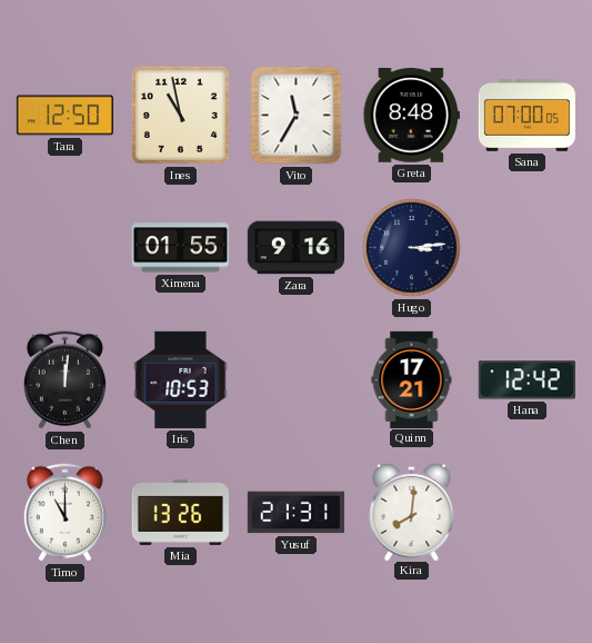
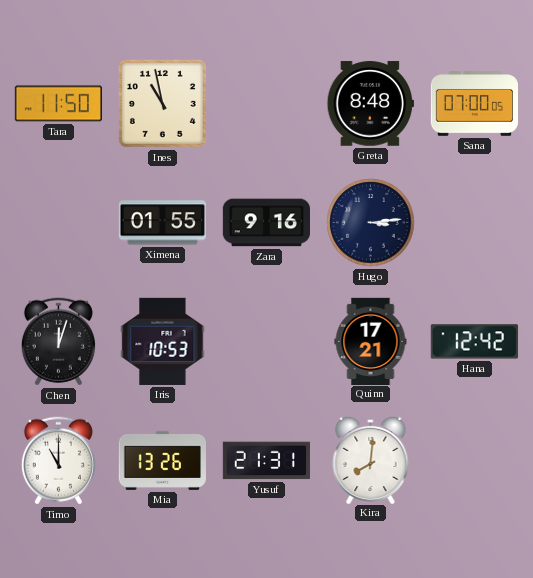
Tara: 12:50 -> 11:50
Vito: 11:35 -> none
Chen: 12:01 -> 12:03
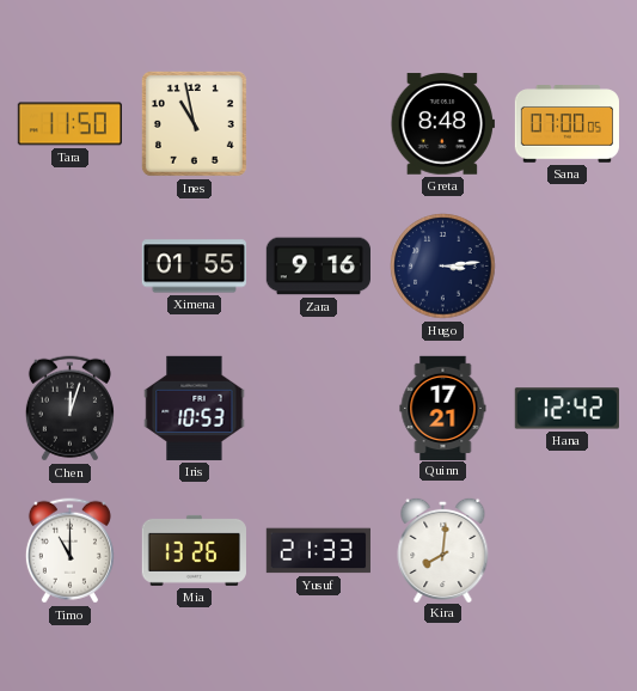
Yusuf: 21:31 -> 21:33
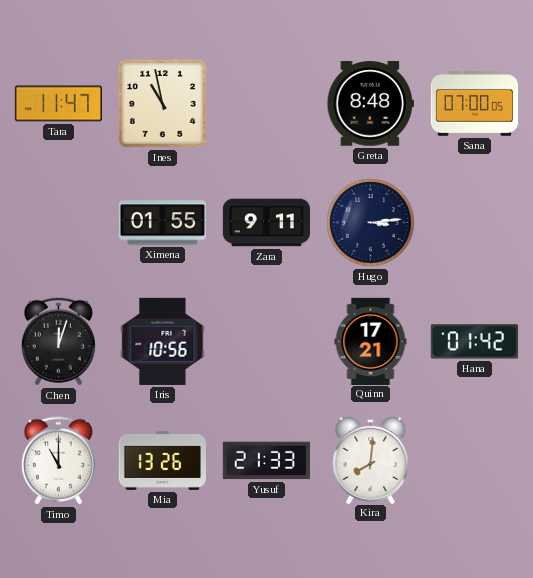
Tara: 11:50 -> 11:47
Zara: 9:16 -> 9:11
Iris: 10:53 -> 10:56
Hana: 12:42 -> 01:42
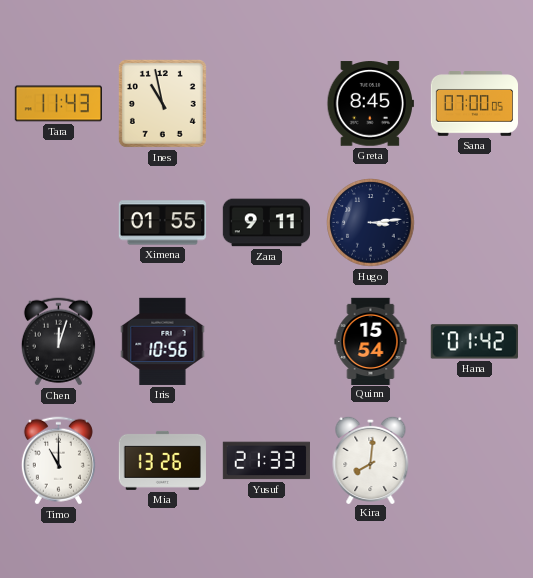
Tara: 11:47 -> 11:43
Greta: 8:48 -> 8:45
Quinn: 17:21 -> 15:54
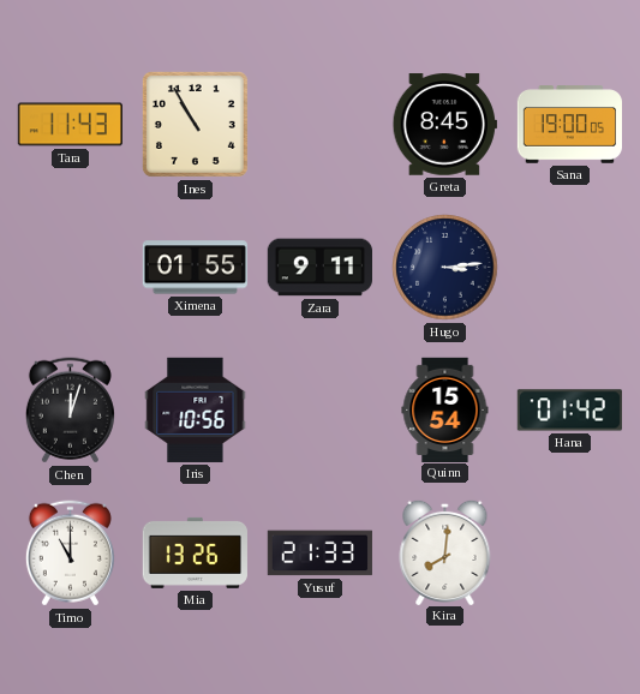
Ines: 10:58 -> 10:55
Sana: 07:00 -> 19:00
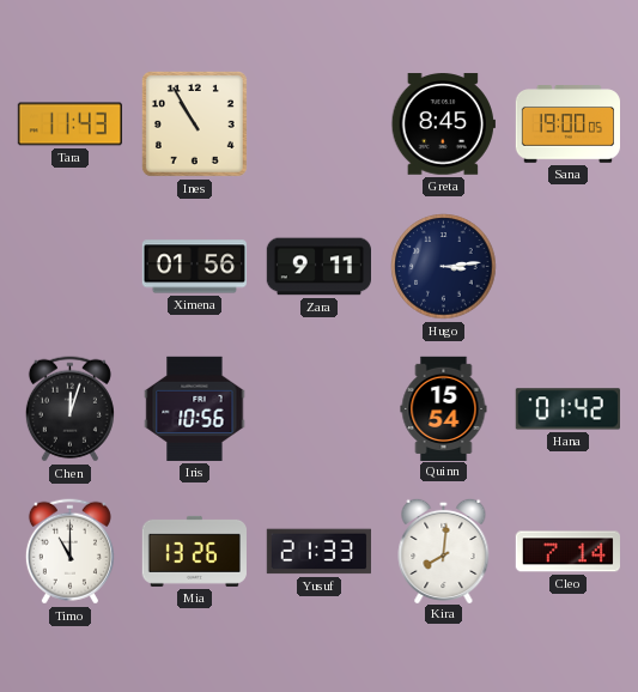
Ximena: 01:55 -> 01:56
Cleo: none -> 7:14
